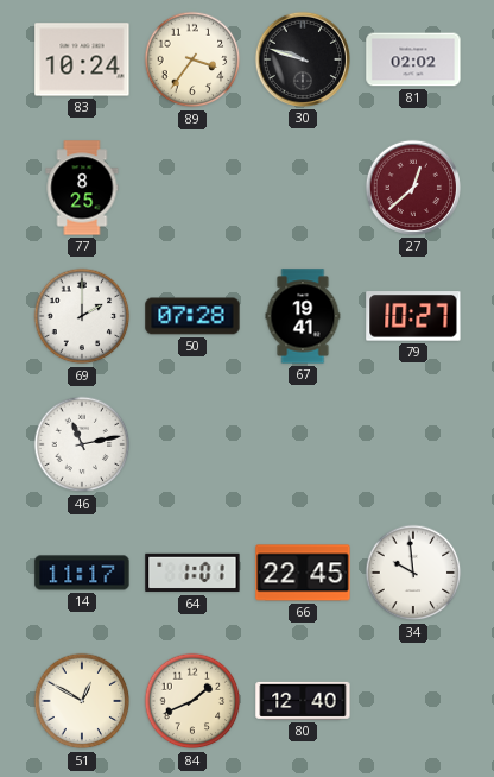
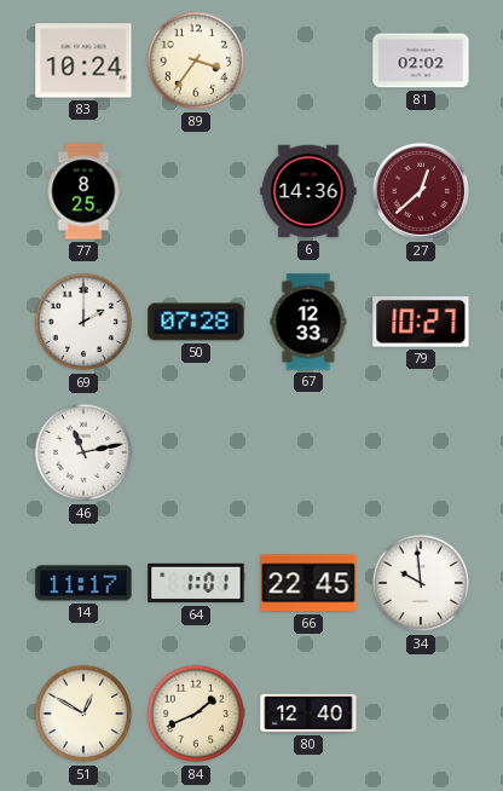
30: 9:48 -> none
6: none -> 14:36
67: 19:41 -> 12:33
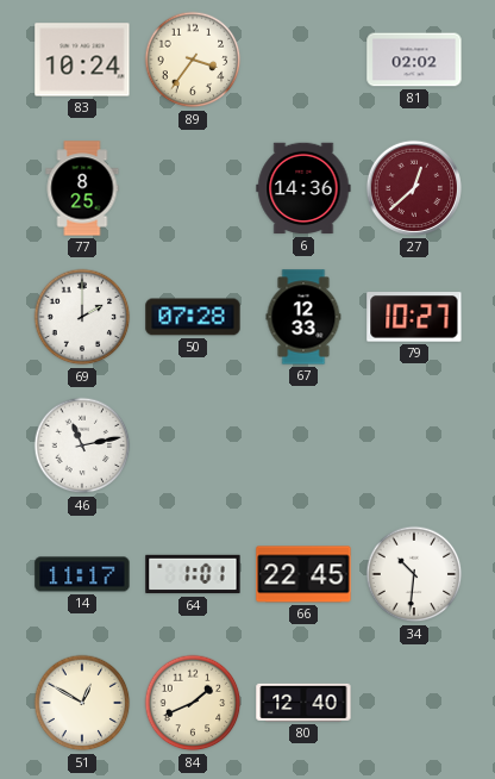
34: 9:59 -> 10:31
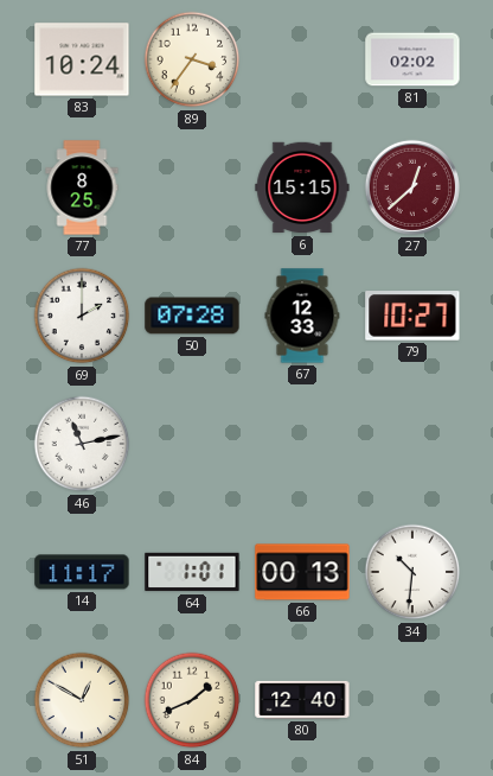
6: 14:36 -> 15:15
66: 22:45 -> 00:13
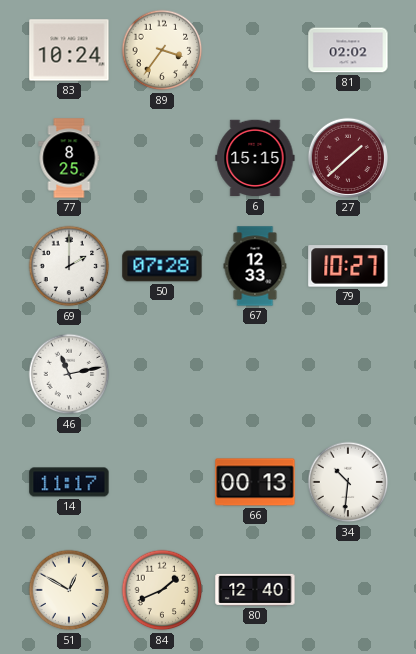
27: 12:38 -> 1:38
64: 1:01 -> none
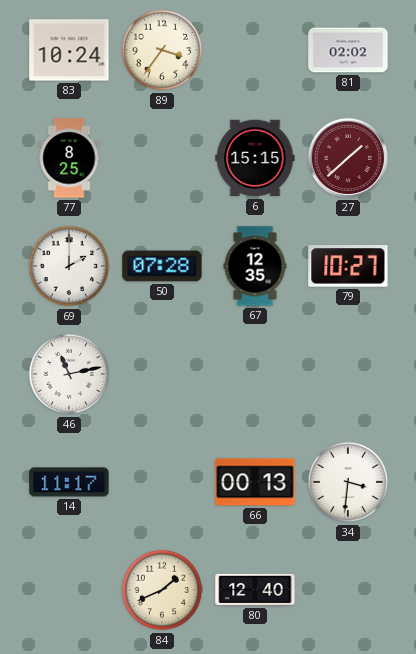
67: 12:33 -> 12:35
34: 10:31 -> 3:31
51: 12:50 -> none
